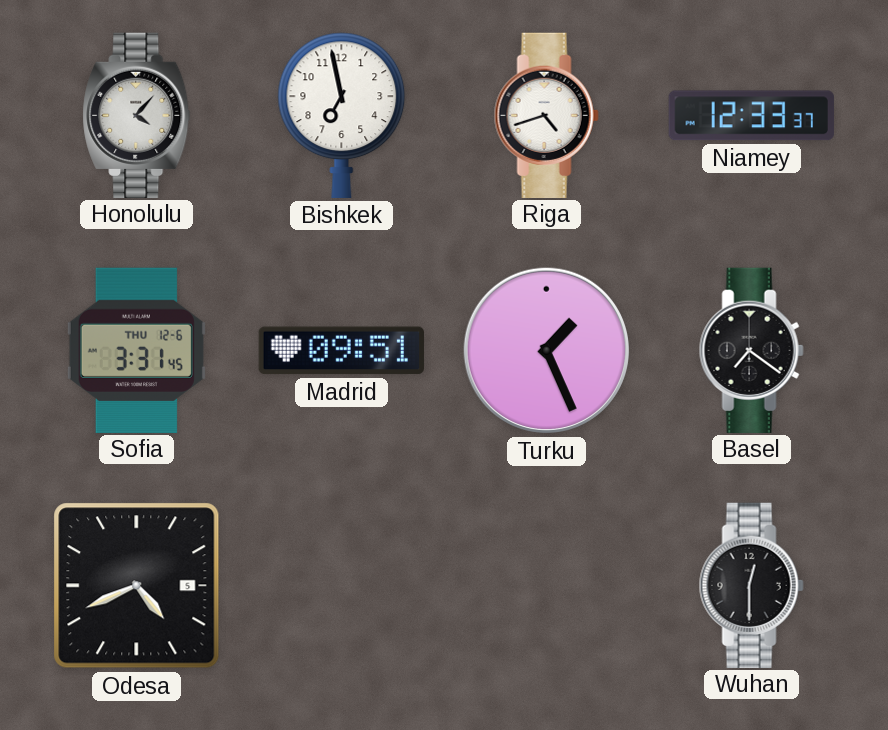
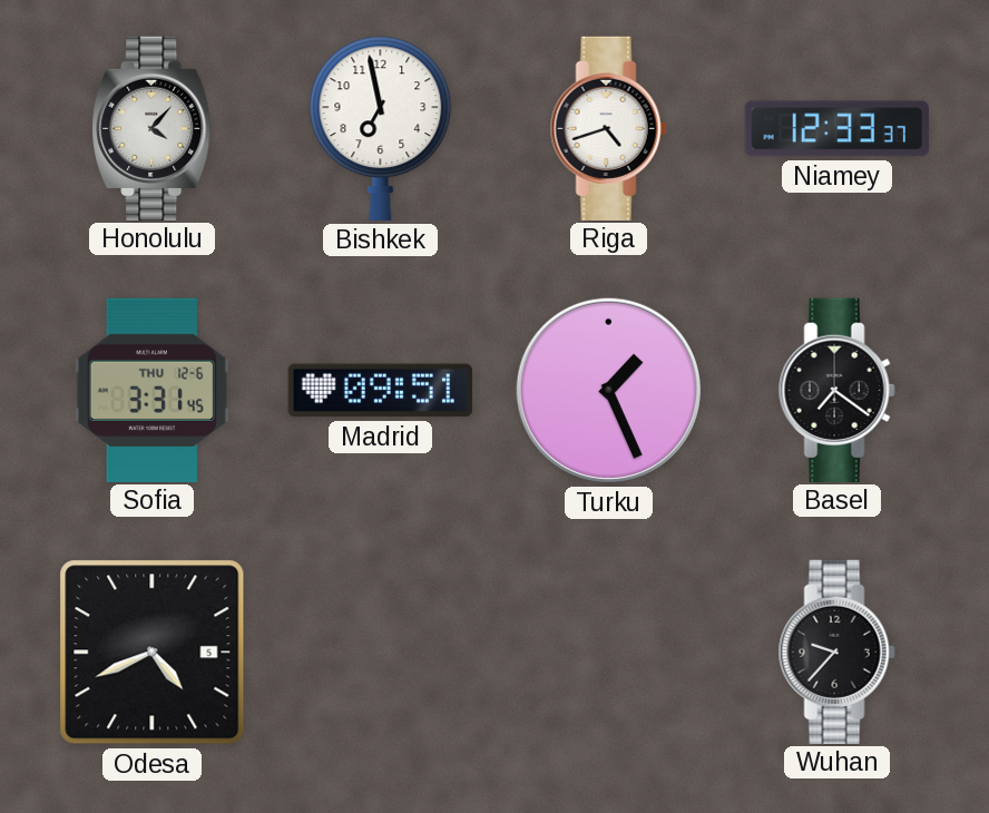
Wuhan: 12:30 -> 9:37
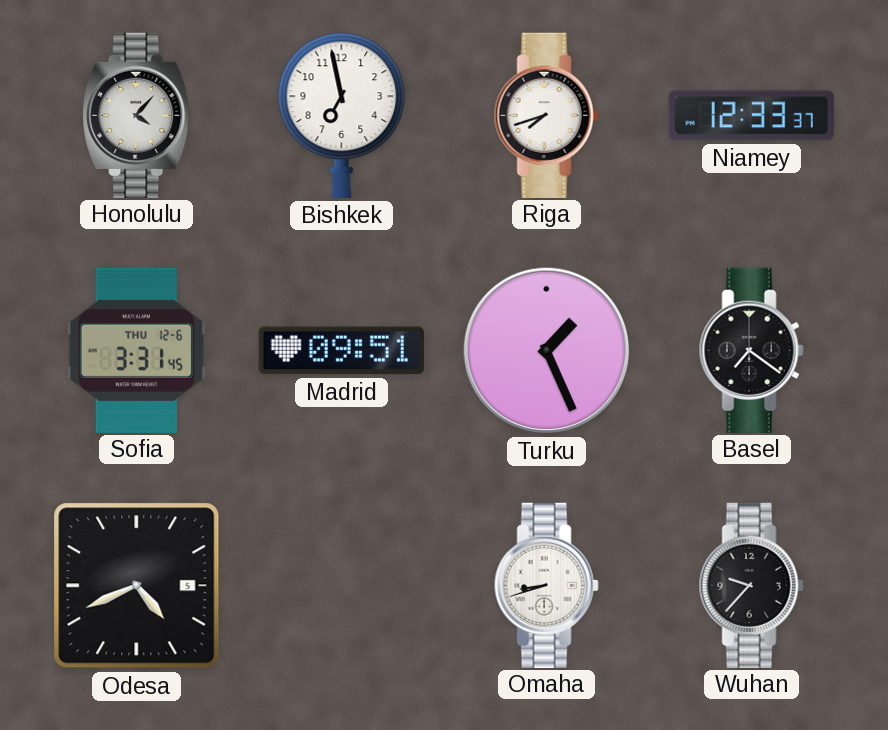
Riga: 4:42 -> 7:42
Omaha: none -> 8:42
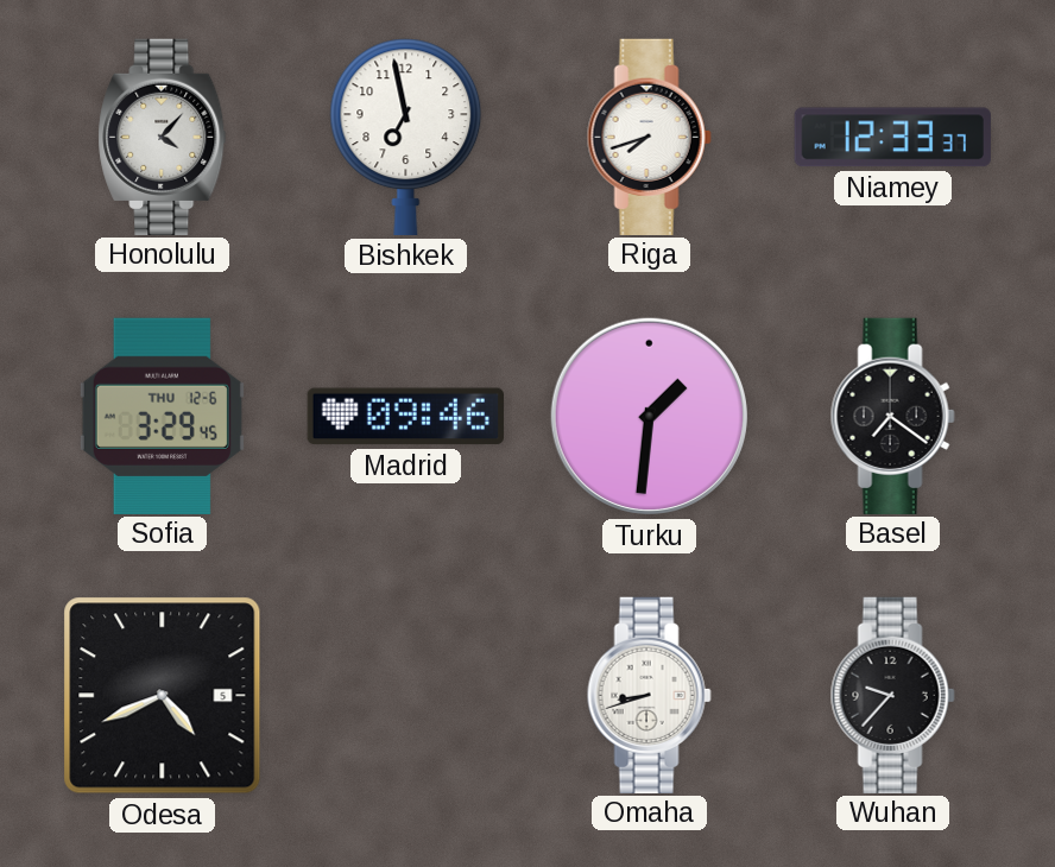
Sofia: 3:31 -> 3:29
Madrid: 09:51 -> 09:46
Turku: 1:26 -> 1:31
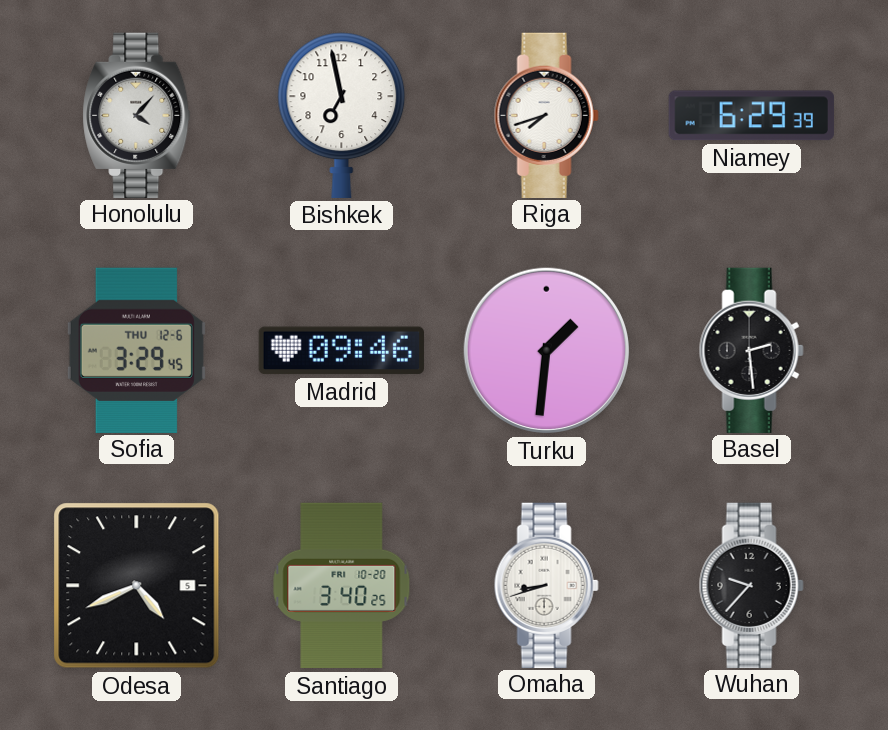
Niamey: 12:33 -> 6:29
Basel: 7:21 -> 2:29
Santiago: none -> 3:40
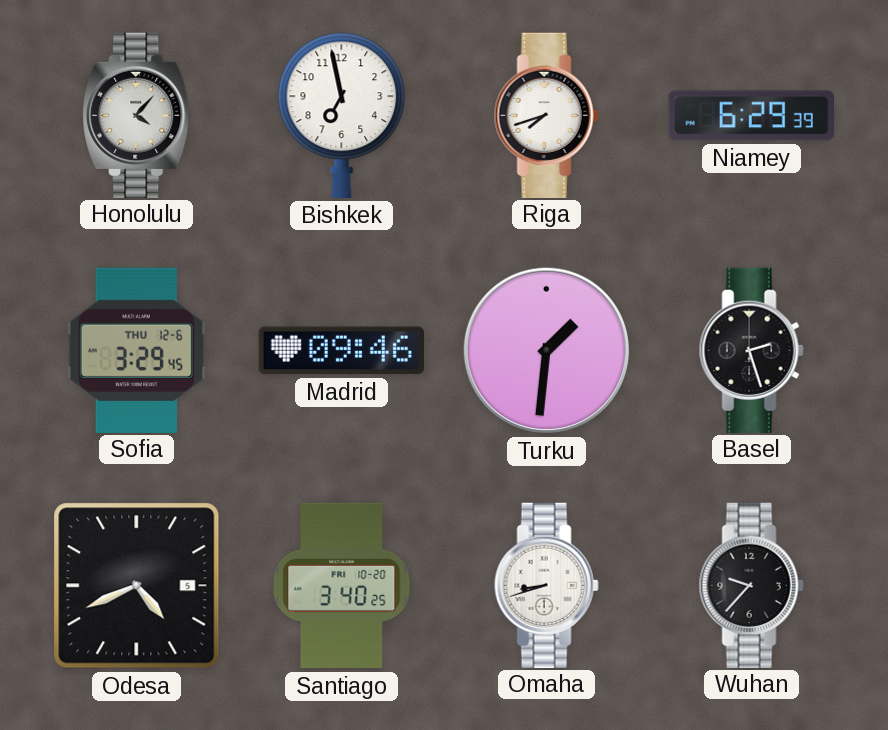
Basel: 2:29 -> 2:27
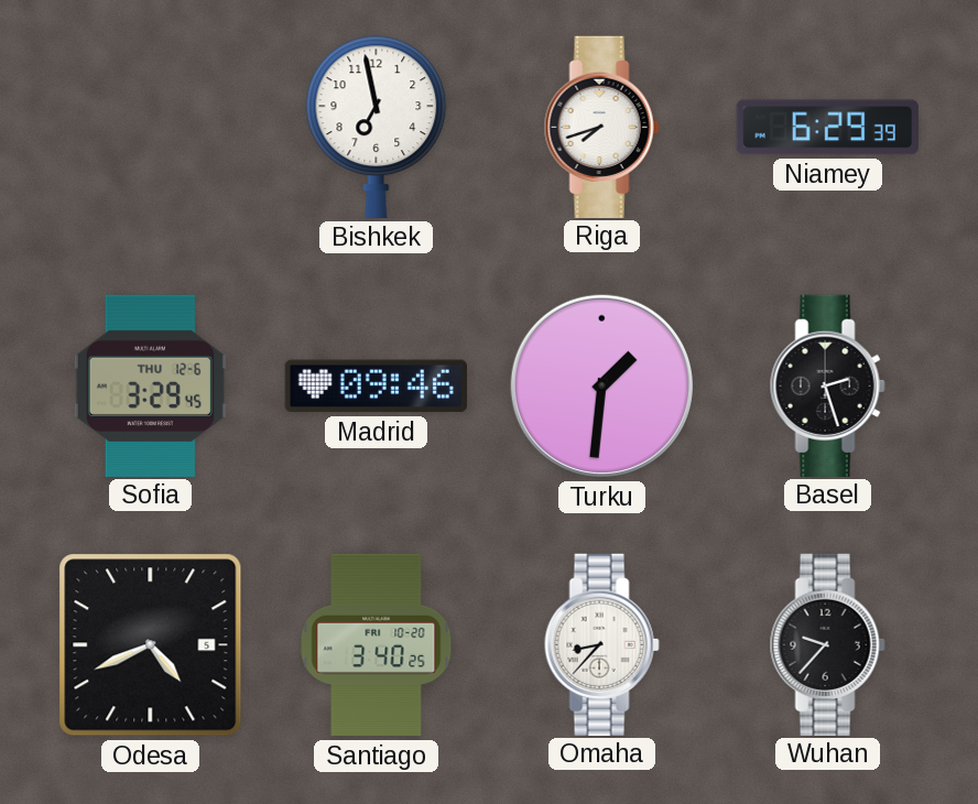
Honolulu: 4:07 -> none
Omaha: 8:42 -> 8:37
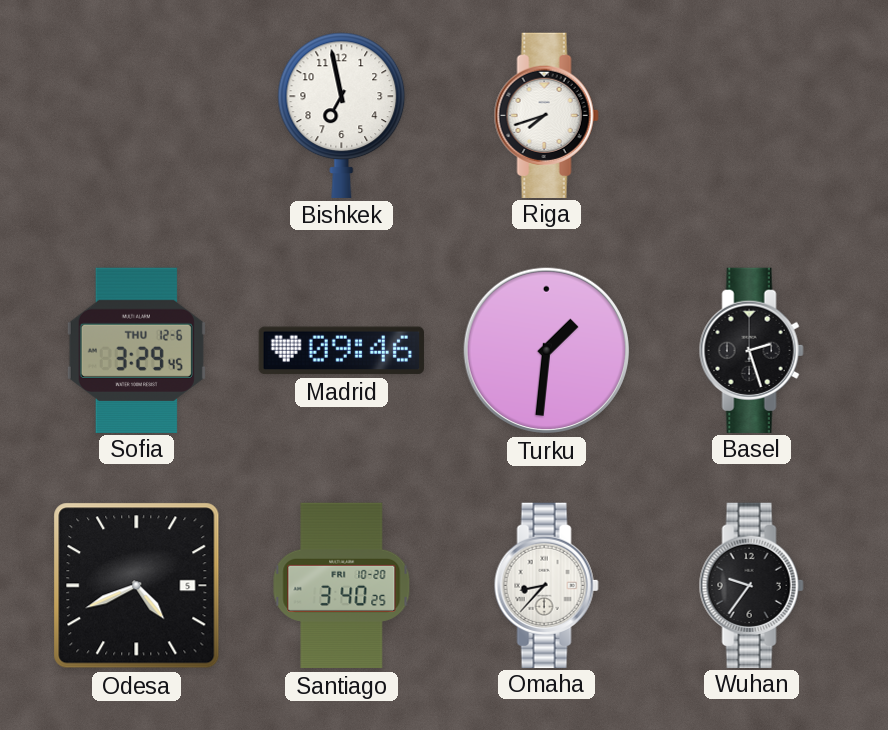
Niamey: 6:29 -> none
Wuhan: 9:37 -> 9:36
